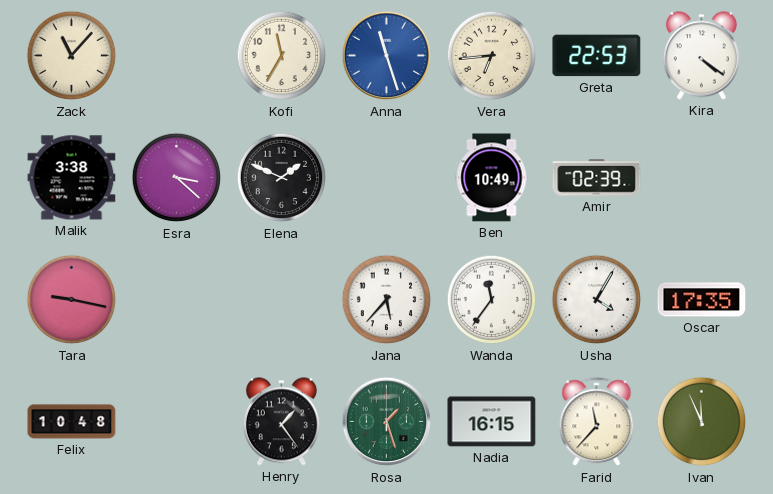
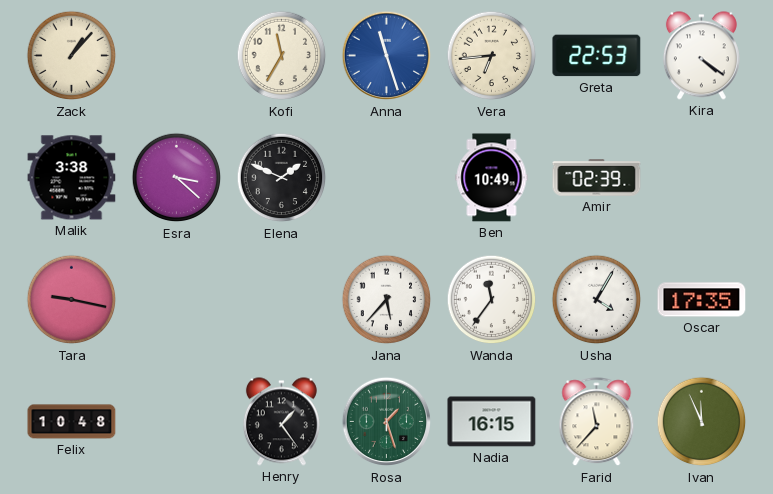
Zack: 11:07 -> 1:07
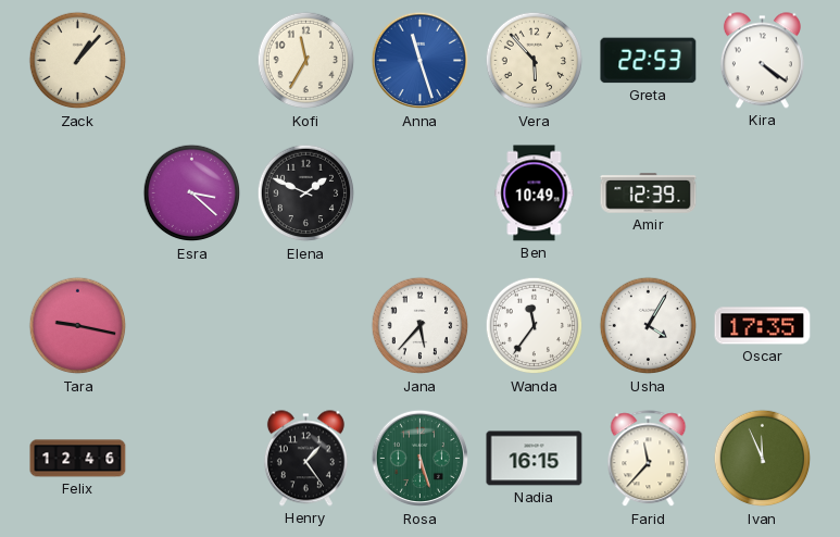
Vera: 6:44 -> 5:53
Malik: 3:38 -> none
Amir: 02:39 -> 12:39
Felix: 10:48 -> 12:46
Rosa: 1:27 -> 5:27
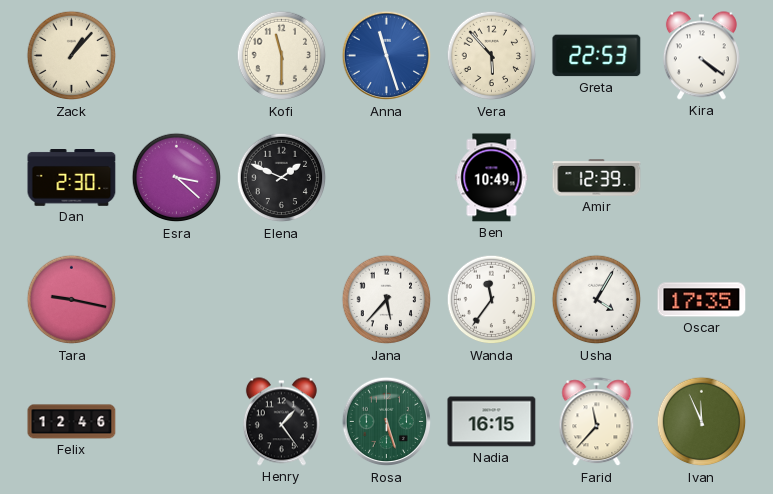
Kofi: 11:35 -> 11:30
Dan: none -> 2:30
